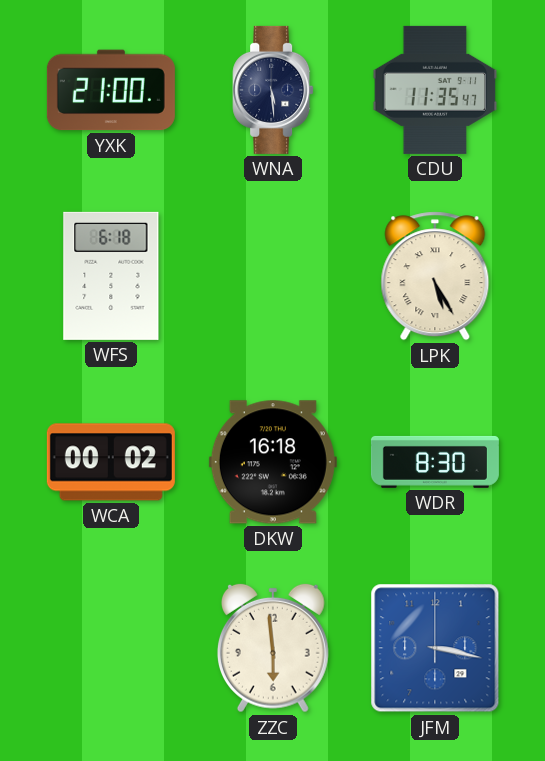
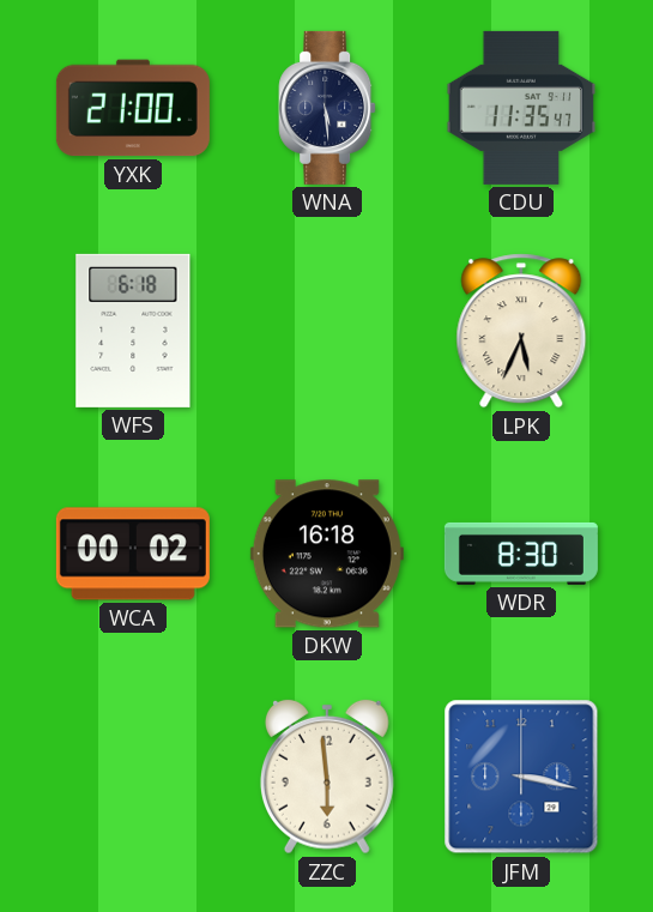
LPK: 5:25 -> 5:34
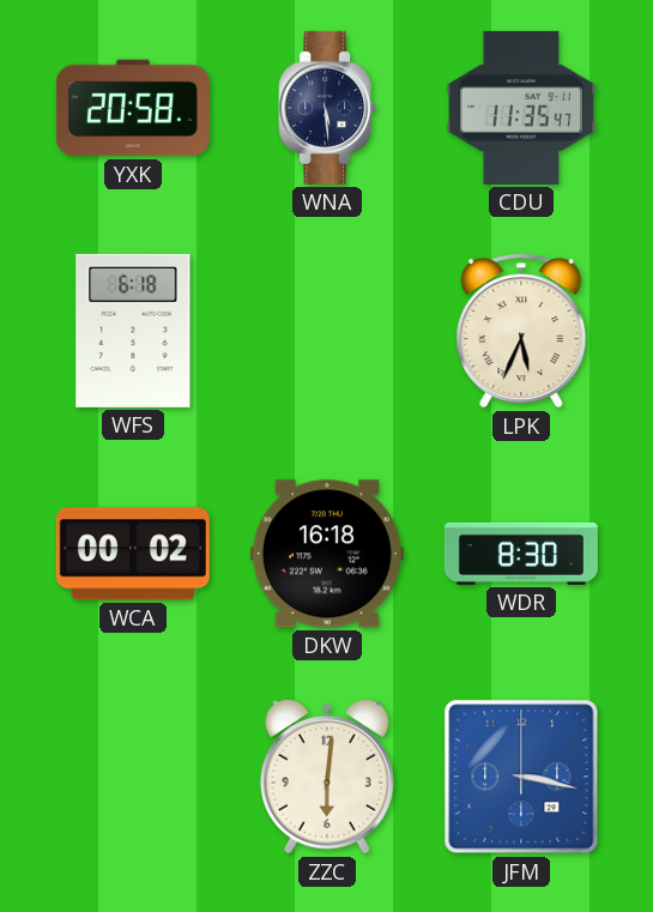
YXK: 21:00 -> 20:58
ZZC: 5:59 -> 6:01
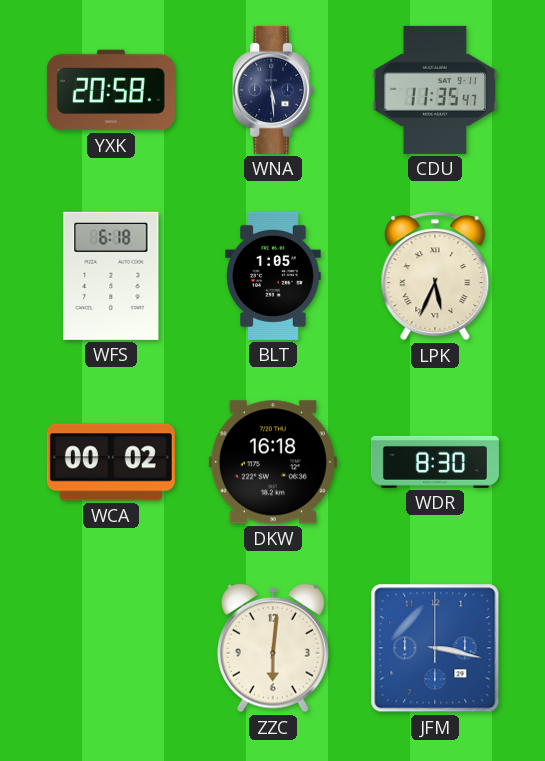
BLT: none -> 1:05
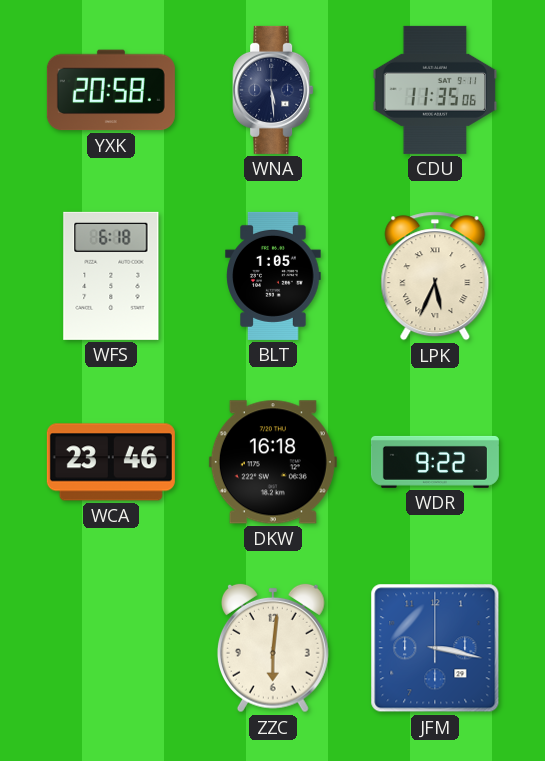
CDU: 11:35:47 -> 11:35:06
WCA: 00:02 -> 23:46
WDR: 8:30 -> 9:22
